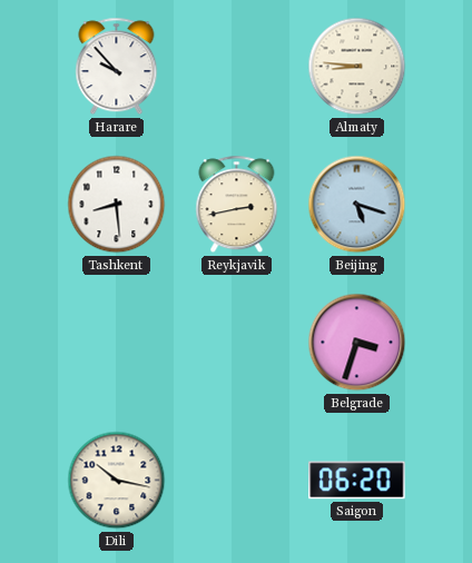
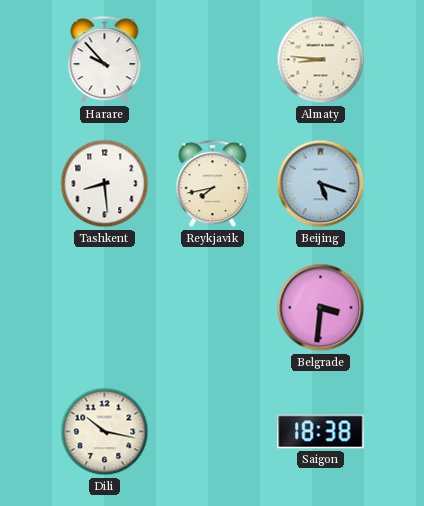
Reykjavik: 2:43 -> 7:43
Belgrade: 3:33 -> 3:31
Saigon: 06:20 -> 18:38
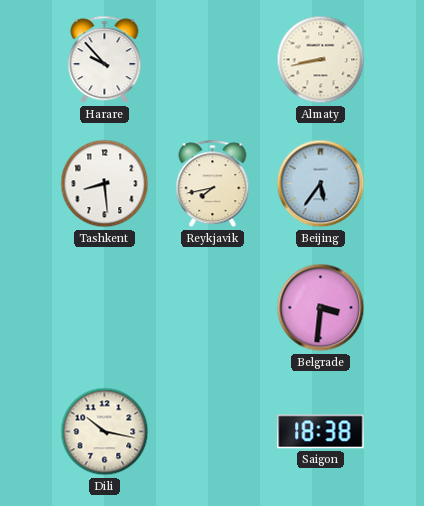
Almaty: 8:46 -> 8:43
Beijing: 5:18 -> 5:36
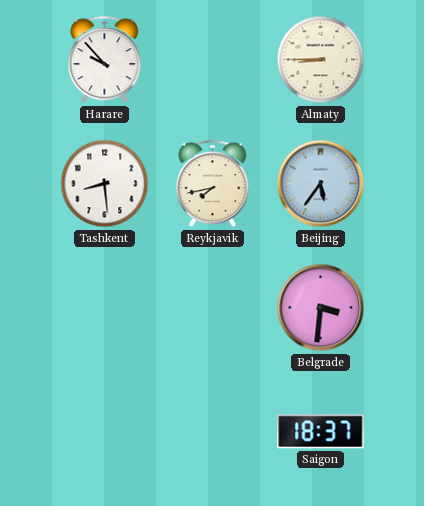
Almaty: 8:43 -> 8:45
Dili: 10:17 -> none
Saigon: 18:38 -> 18:37
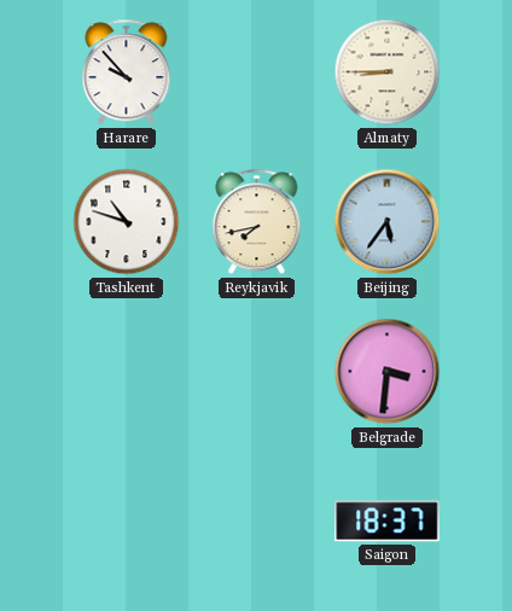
Tashkent: 8:29 -> 10:48
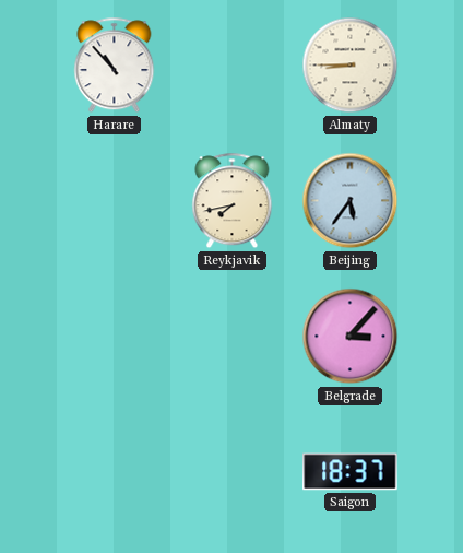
Harare: 9:53 -> 10:53
Tashkent: 10:48 -> none
Belgrade: 3:31 -> 3:07
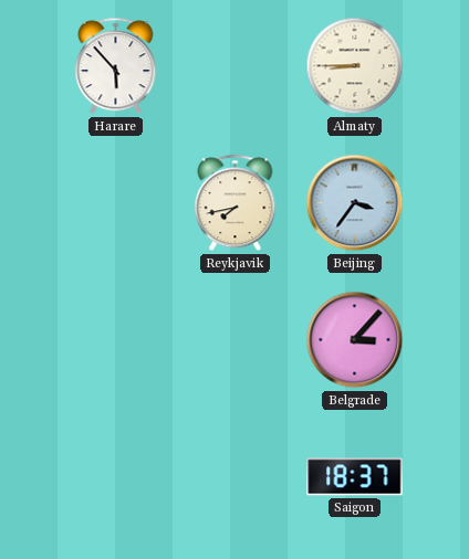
Harare: 10:53 -> 5:53
Beijing: 5:36 -> 3:36
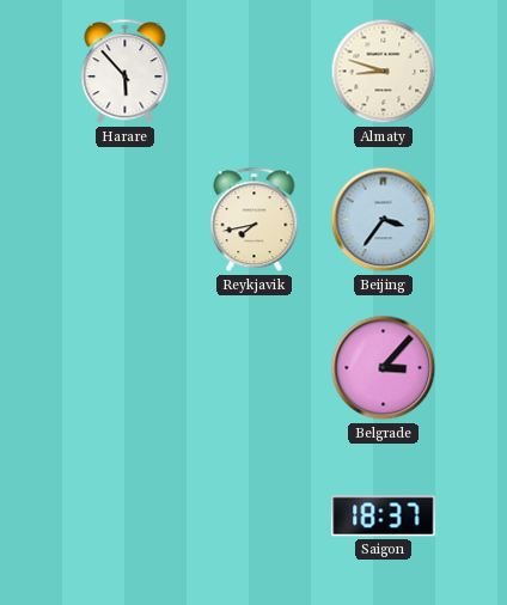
Almaty: 8:45 -> 8:48
